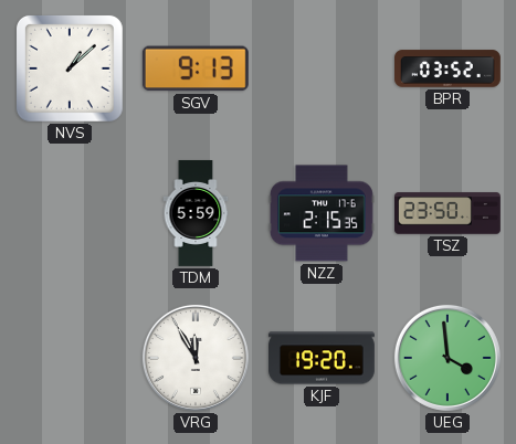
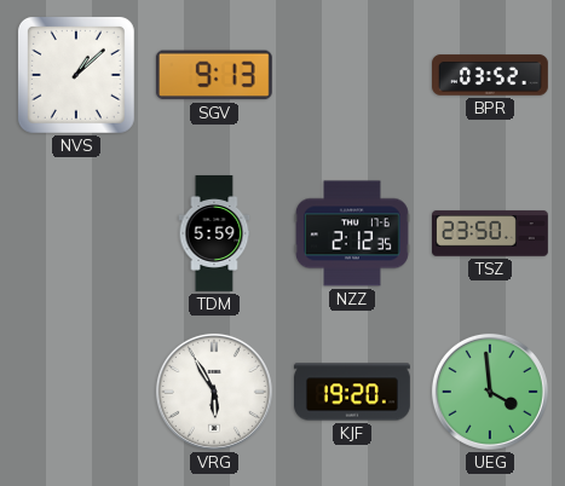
NZZ: 2:15 -> 2:12
VRG: 11:55 -> 5:55
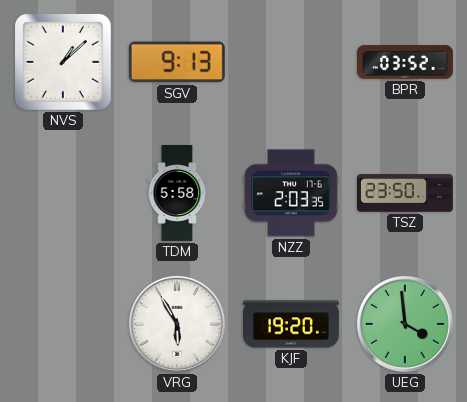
TDM: 5:59 -> 5:58
NZZ: 2:12 -> 2:03
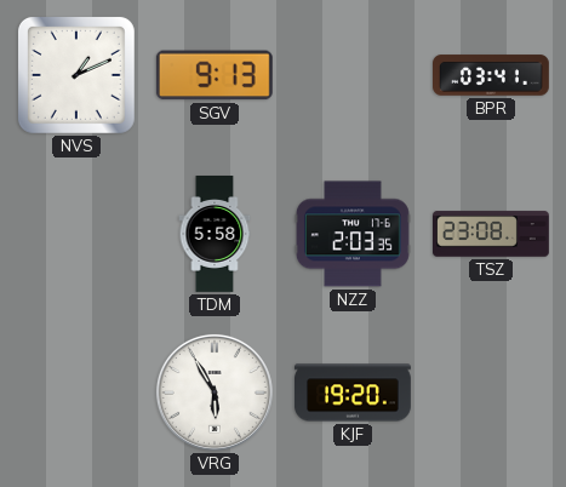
NVS: 1:08 -> 1:11
BPR: 03:52 -> 03:41
TSZ: 23:50 -> 23:08
UEG: 3:59 -> none
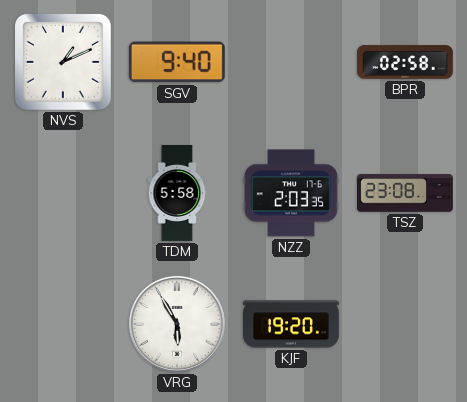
SGV: 9:13 -> 9:40
BPR: 03:41 -> 02:58
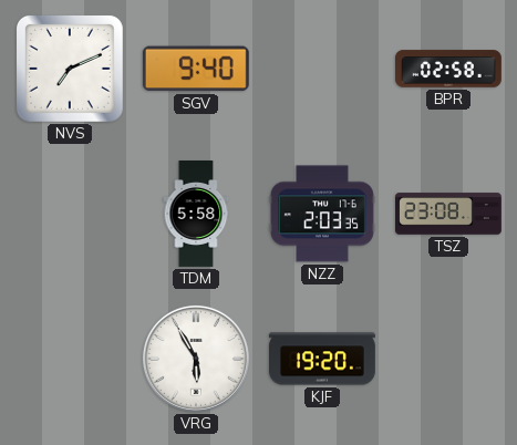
NVS: 1:11 -> 7:11
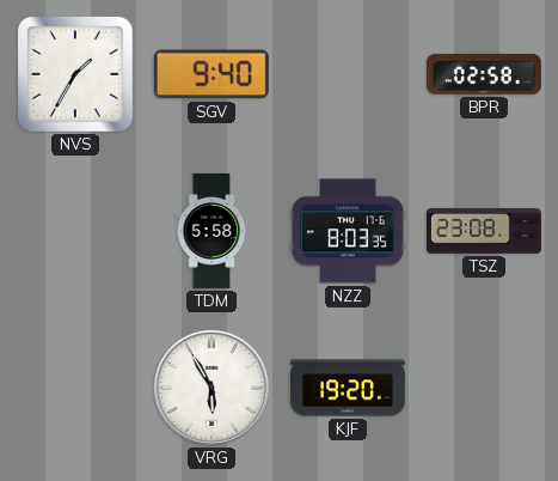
NVS: 7:11 -> 1:35
NZZ: 2:03 -> 8:03
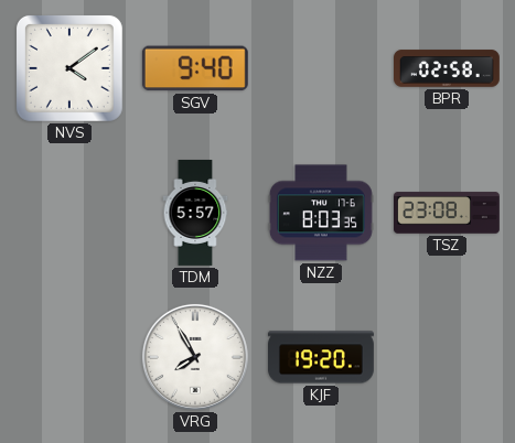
NVS: 1:35 -> 4:09
TDM: 5:58 -> 5:57
VRG: 5:55 -> 7:55
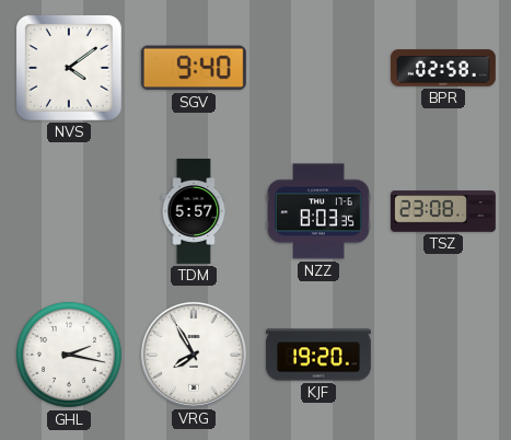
GHL: none -> 2:17
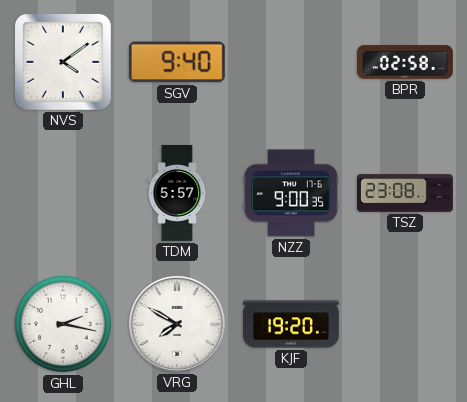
NZZ: 8:03 -> 9:00
VRG: 7:55 -> 7:50
